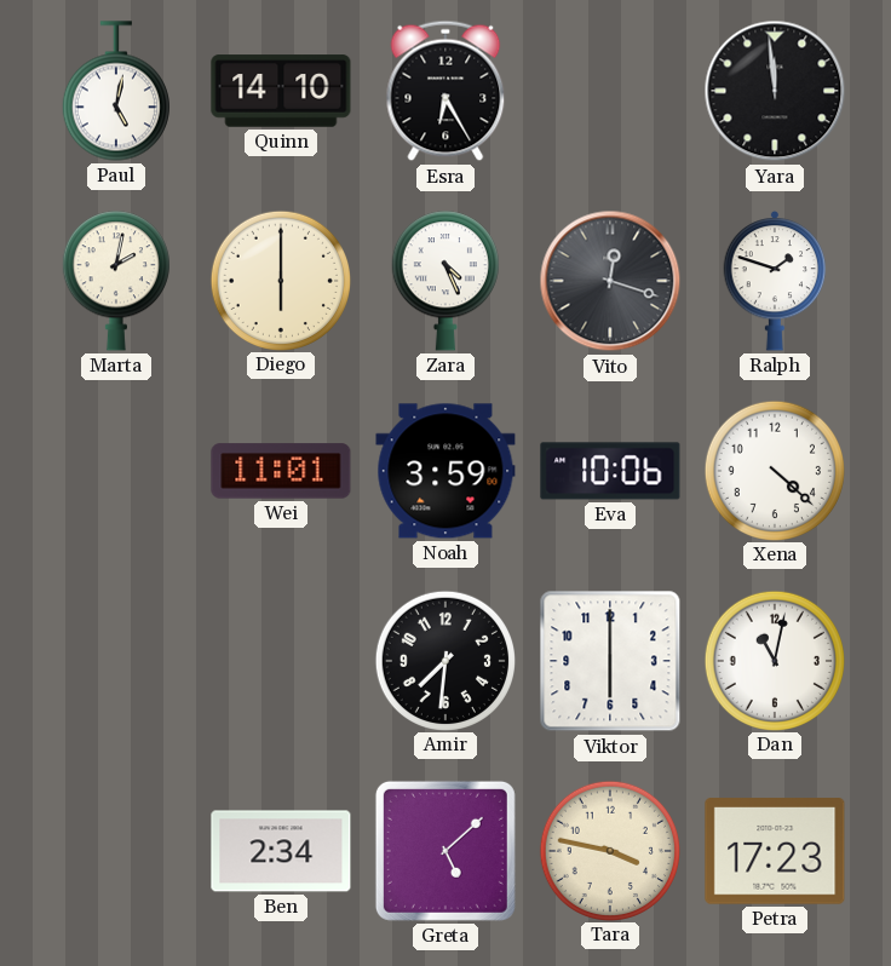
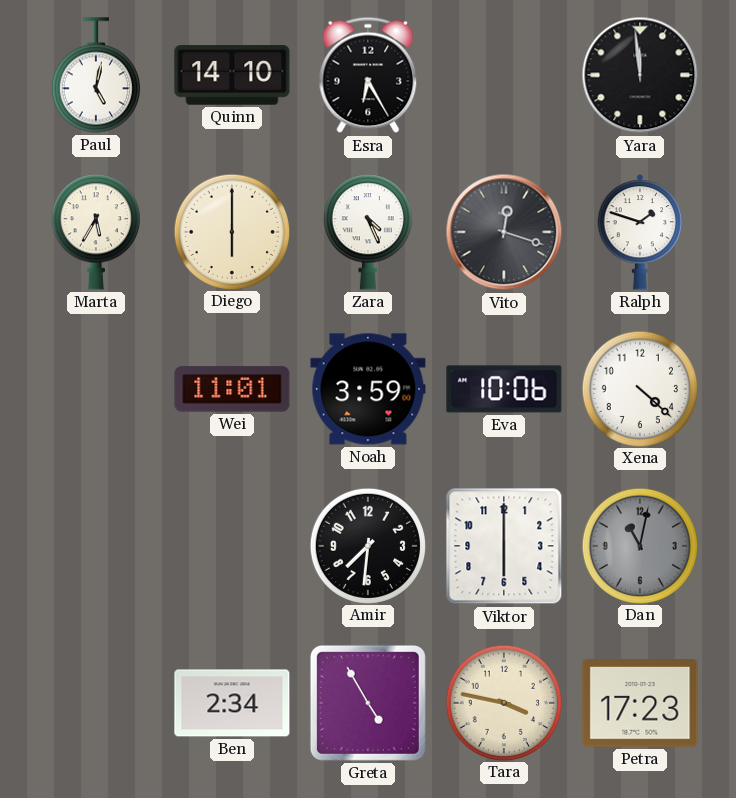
Marta: 2:02 -> 5:35
Dan dial: white -> grey
Greta: 5:08 -> 4:55
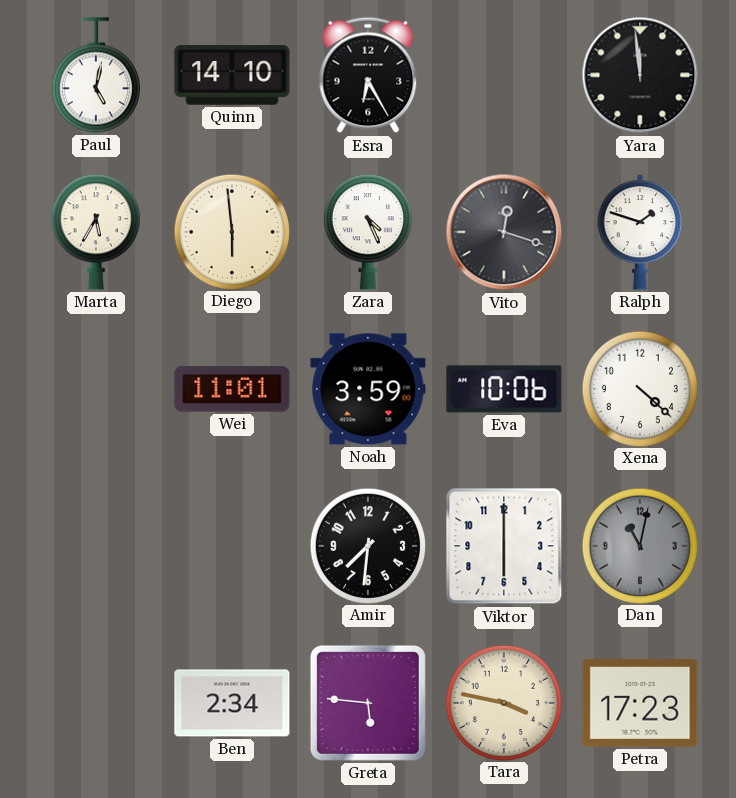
Diego: 6:00 -> 5:59
Greta: 4:55 -> 5:46
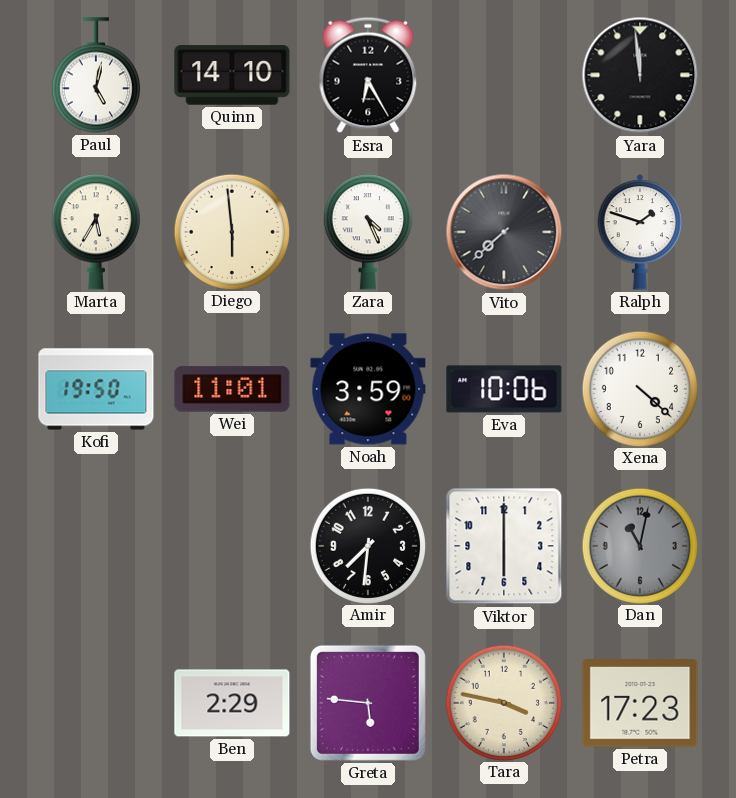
Vito: 12:18 -> 7:38
Kofi: none -> 19:50
Ben: 2:34 -> 2:29
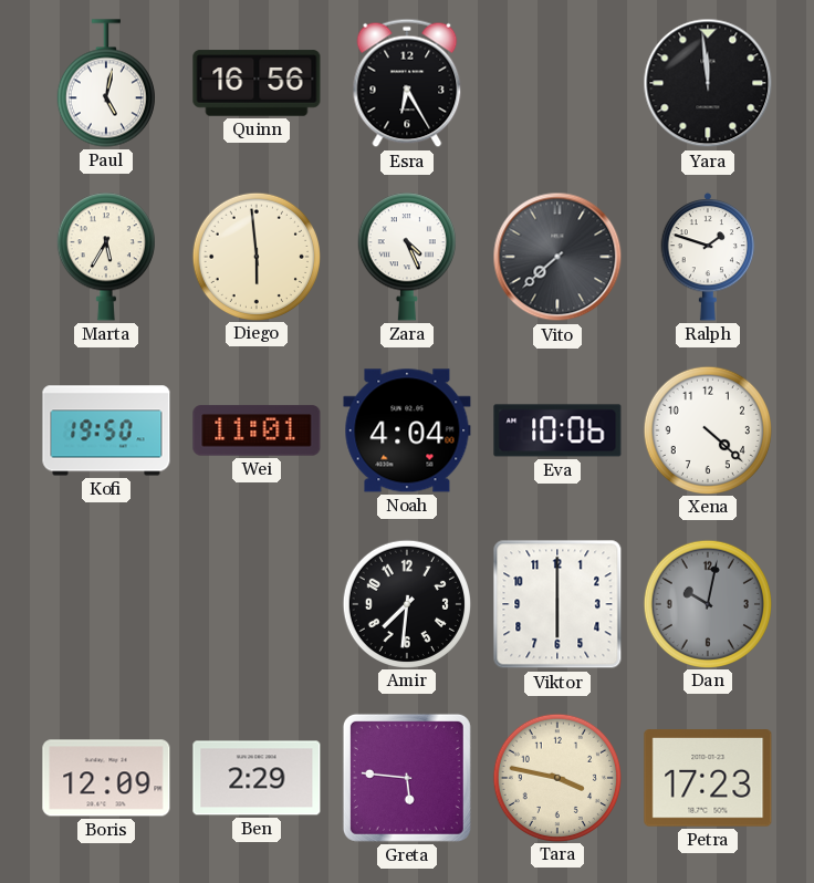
Quinn: 14:10 -> 16:56
Noah: 3:59 -> 4:04
Dan: 11:02 -> 10:02
Boris: none -> 12:09
